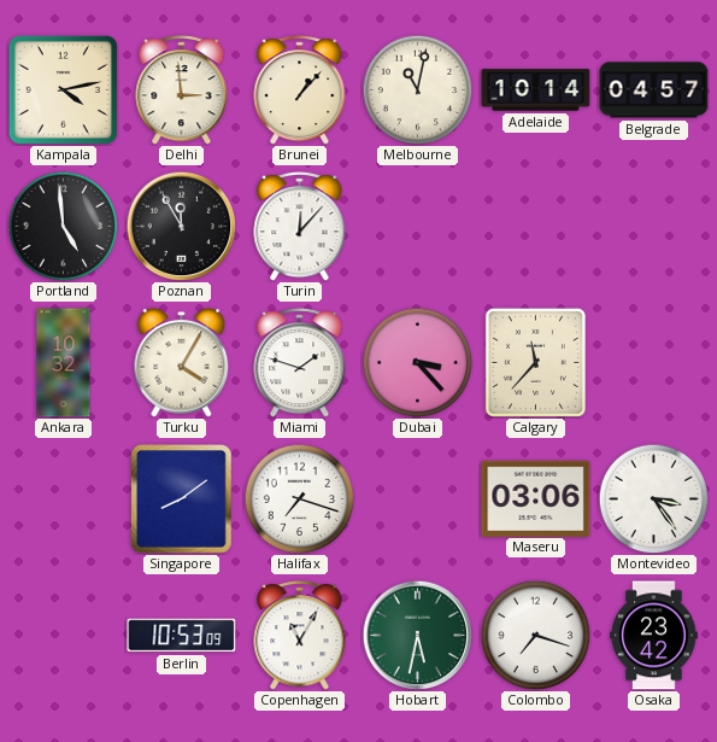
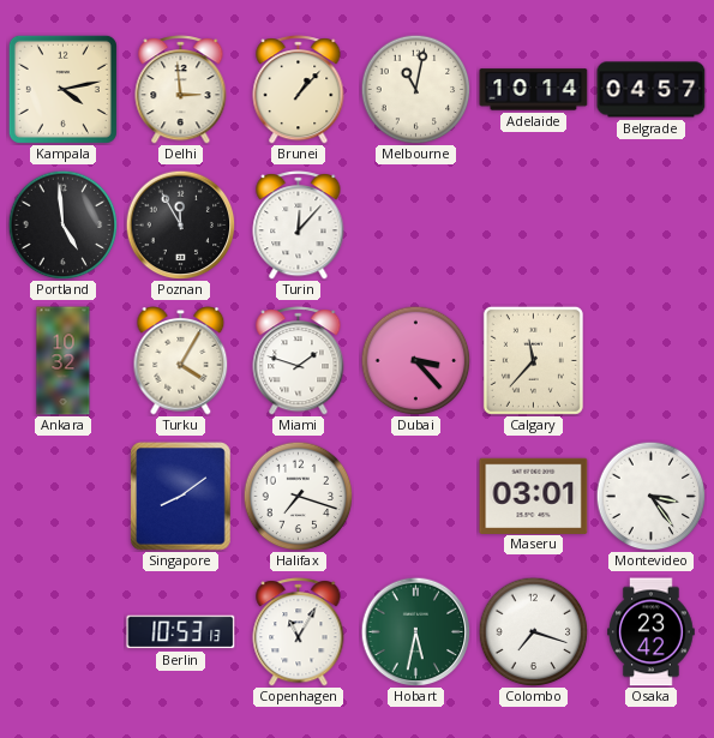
Maseru: 03:06 -> 03:01
Berlin: 10:53:09 -> 10:53:13
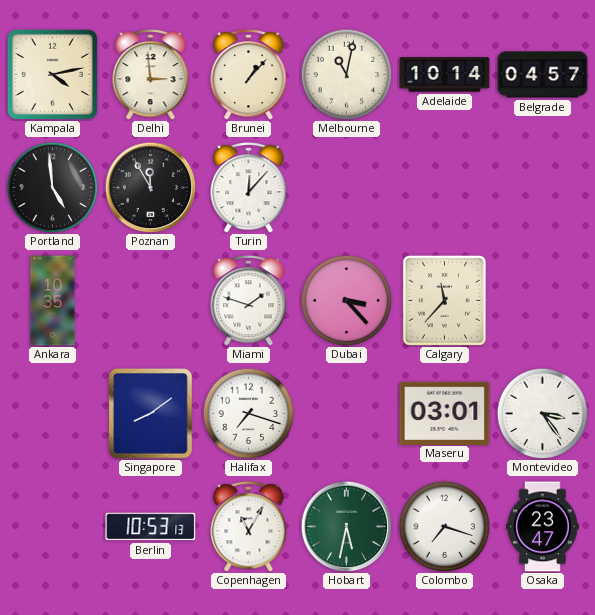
Ankara: 10:32 -> 10:35
Turku: 4:05 -> none
Osaka: 23:42 -> 23:47
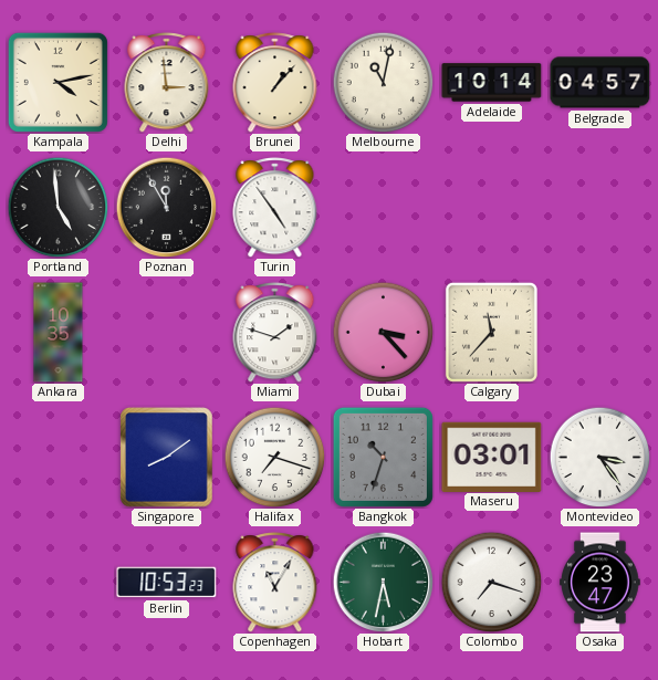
Turin: 12:07 -> 4:54
Bangkok: none -> 10:33
Berlin: 10:53:13 -> 10:53:23
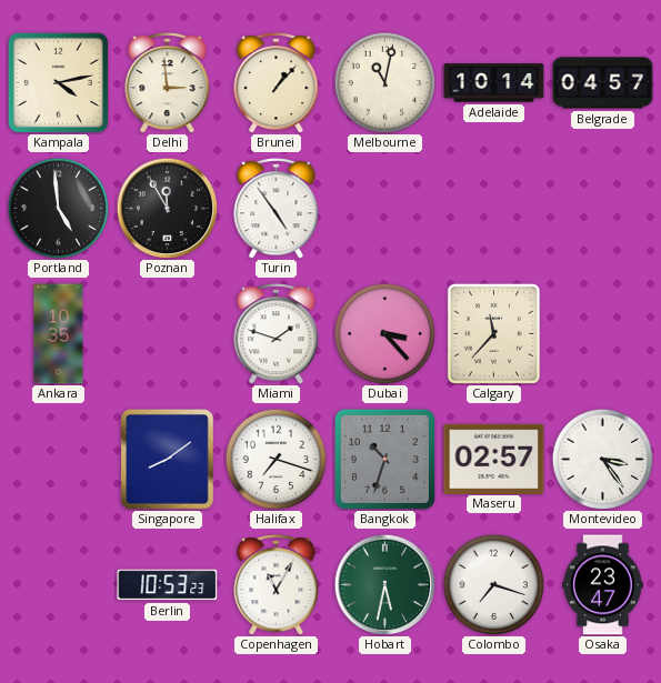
Maseru: 03:01 -> 02:57
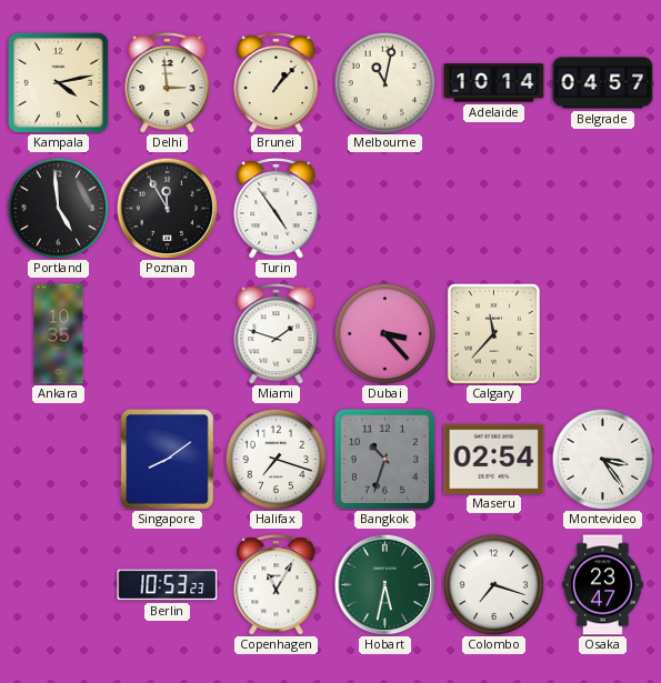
Maseru: 02:57 -> 02:54
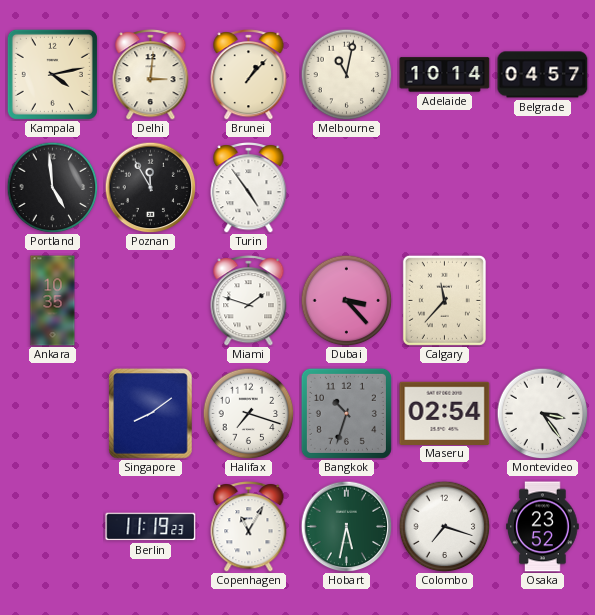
Delhi: 2:59 -> 3:01
Berlin: 10:53 -> 11:19
Osaka: 23:47 -> 23:52
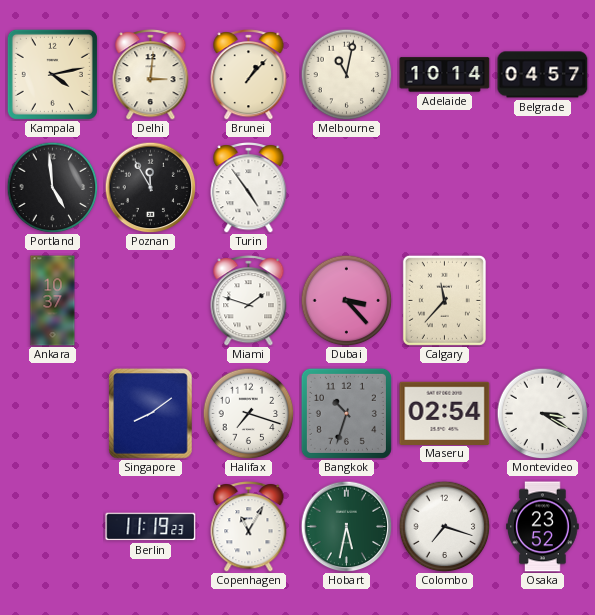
Ankara: 10:35 -> 10:37
Montevideo: 3:24 -> 3:20
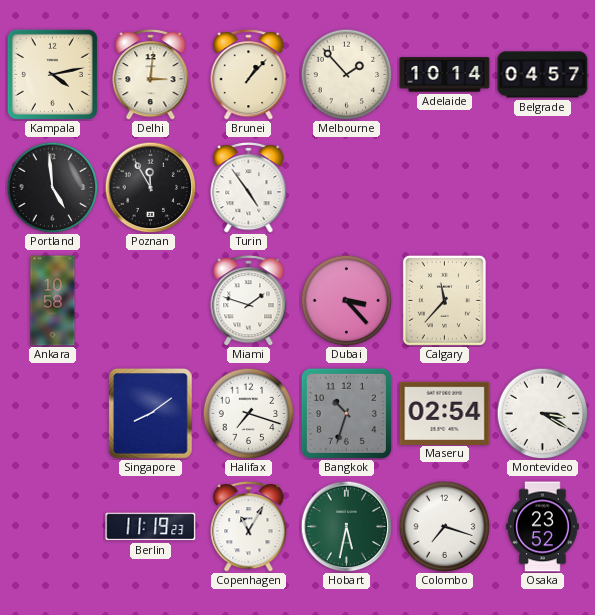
Melbourne: 11:02 -> 1:53
Ankara: 10:37 -> 10:58
